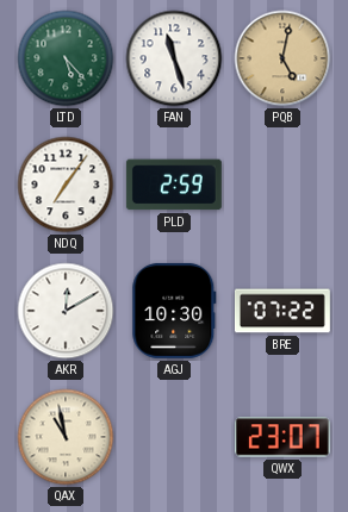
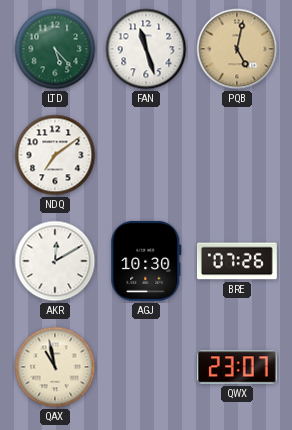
NDQ: 7:06 -> 7:09
PLD: 2:59 -> none
BRE: 07:22 -> 07:26
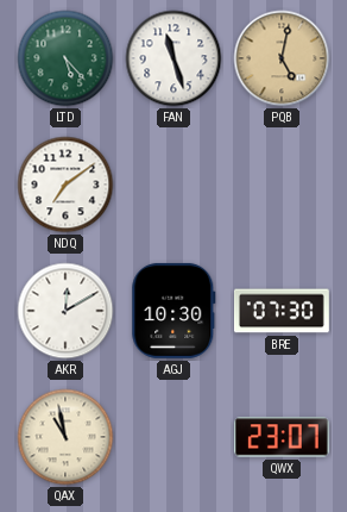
BRE: 07:26 -> 07:30
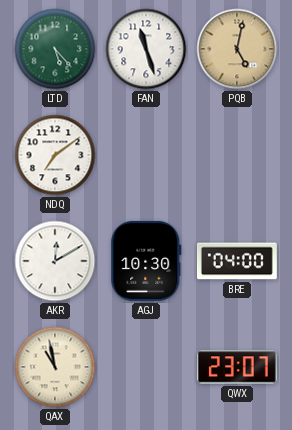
BRE: 07:30 -> 04:00
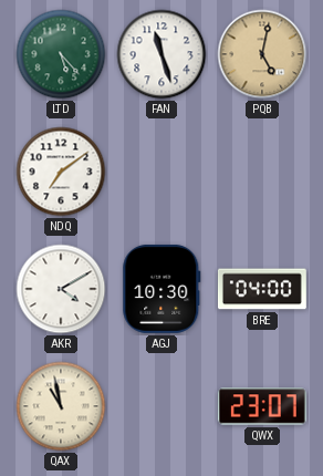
AKR: 12:10 -> 4:10
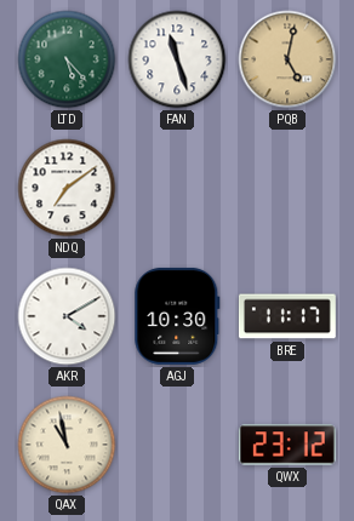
BRE: 04:00 -> 11:17
QWX: 23:07 -> 23:12
